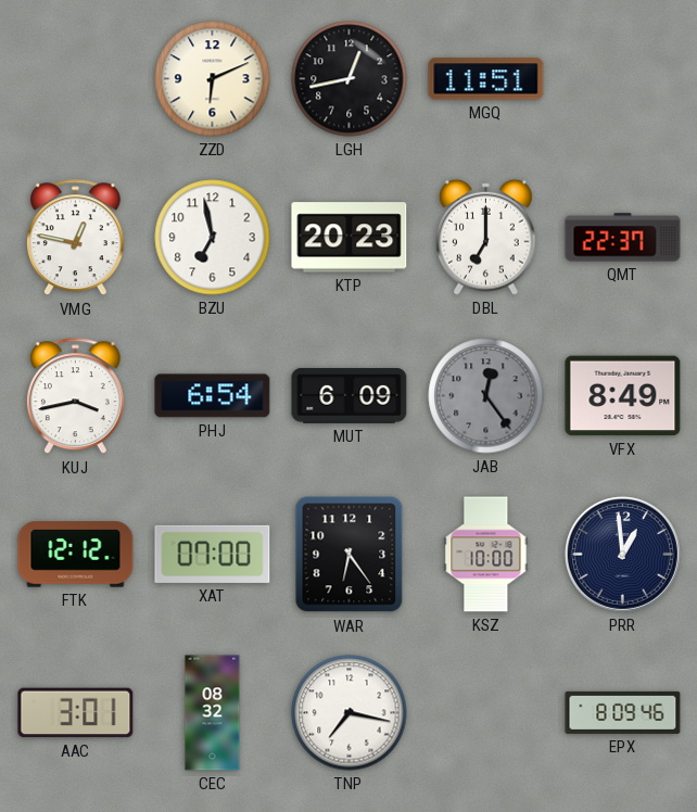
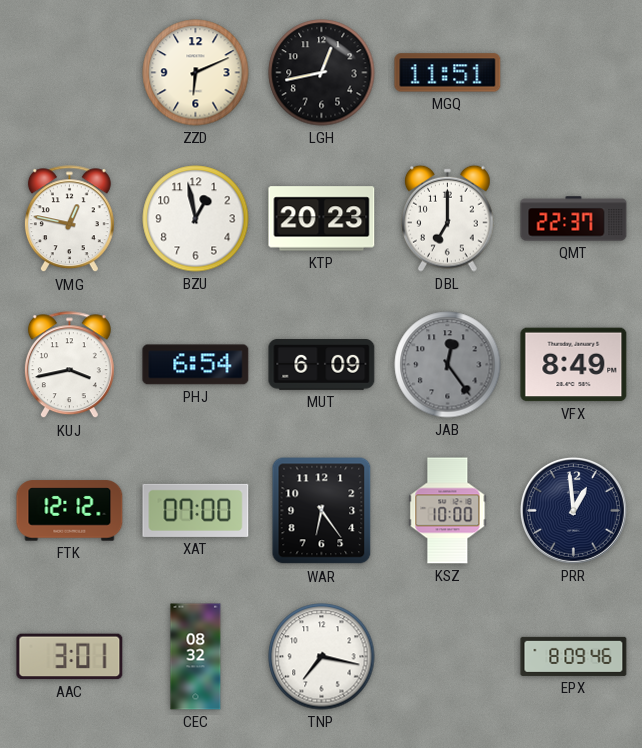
BZU: 6:58 -> 12:58
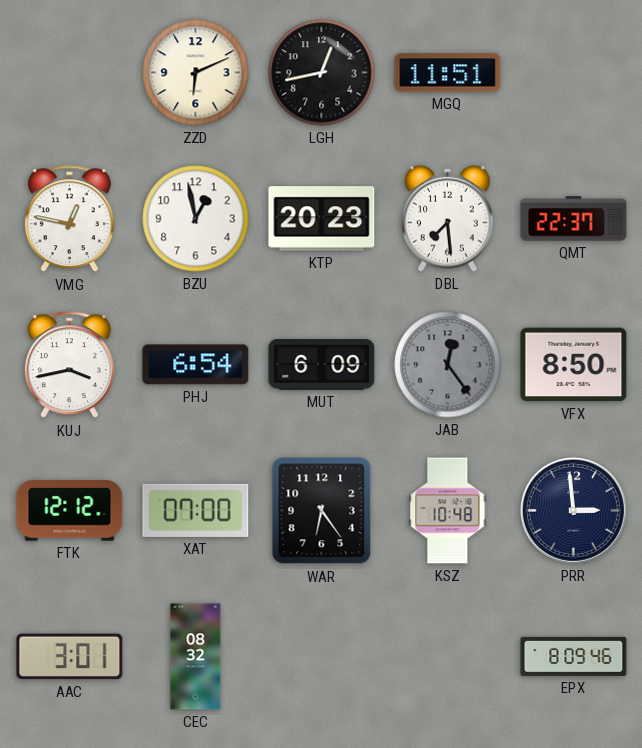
DBL: 7:00 -> 7:29
VFX: 8:49 -> 8:50
KSZ: 10:00 -> 10:48
PRR: 12:59 -> 2:59
TNP: 7:17 -> none
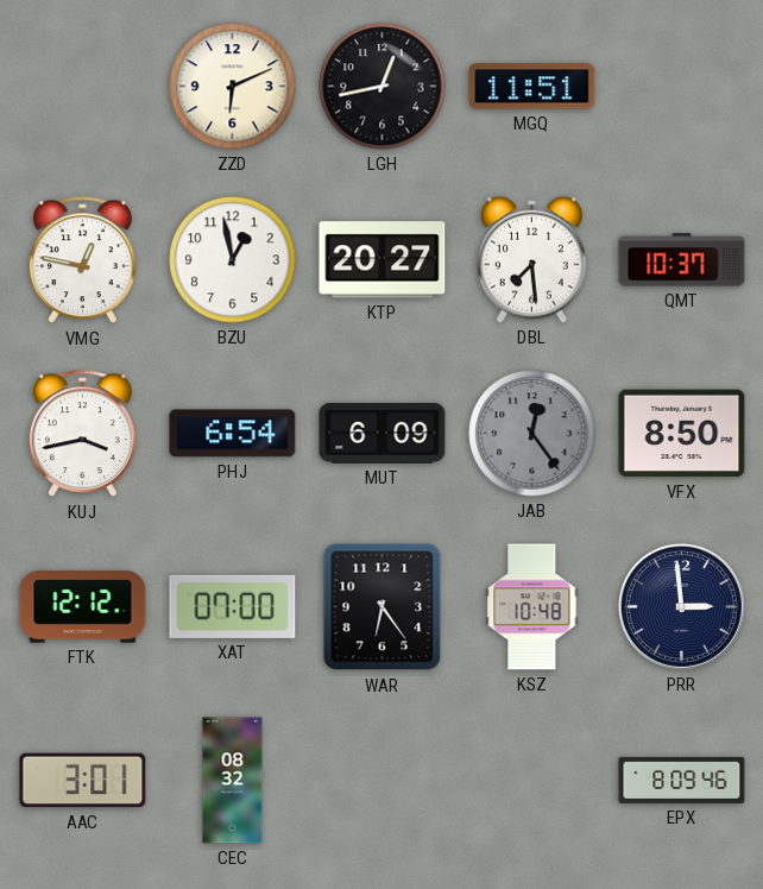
KTP: 20:23 -> 20:27
QMT: 22:37 -> 10:37
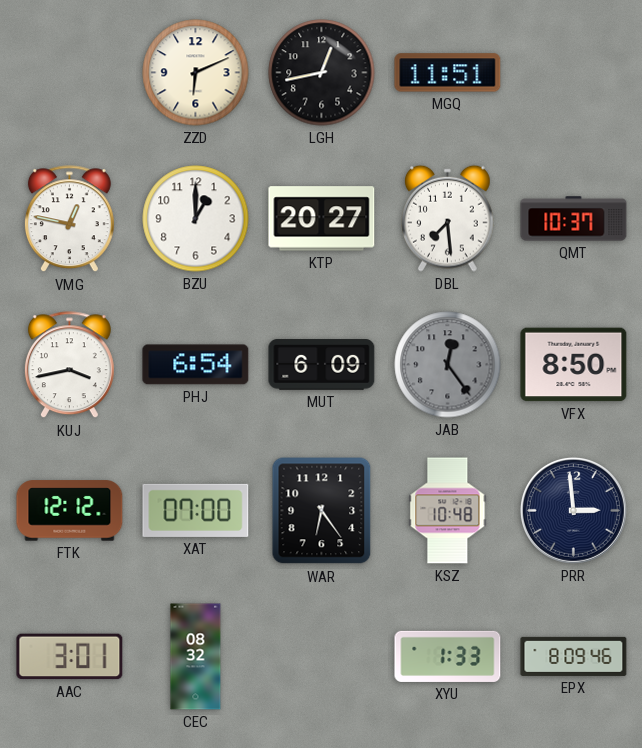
BZU: 12:58 -> 1:00
XYU: none -> 1:33
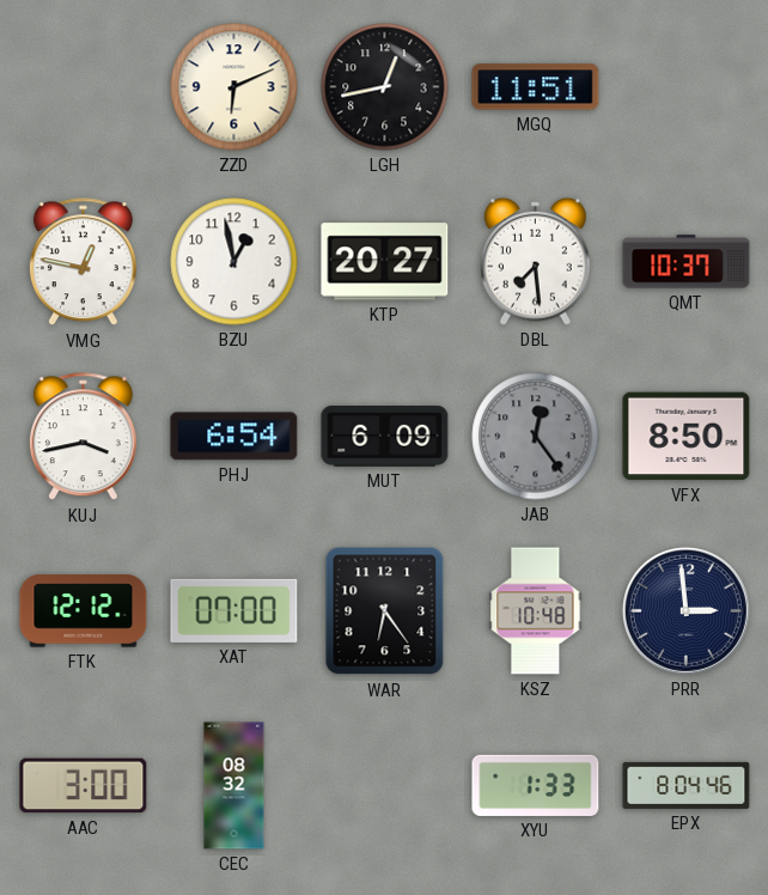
BZU: 1:00 -> 12:58
AAC: 3:01 -> 3:00
EPX: 8:09 -> 8:04
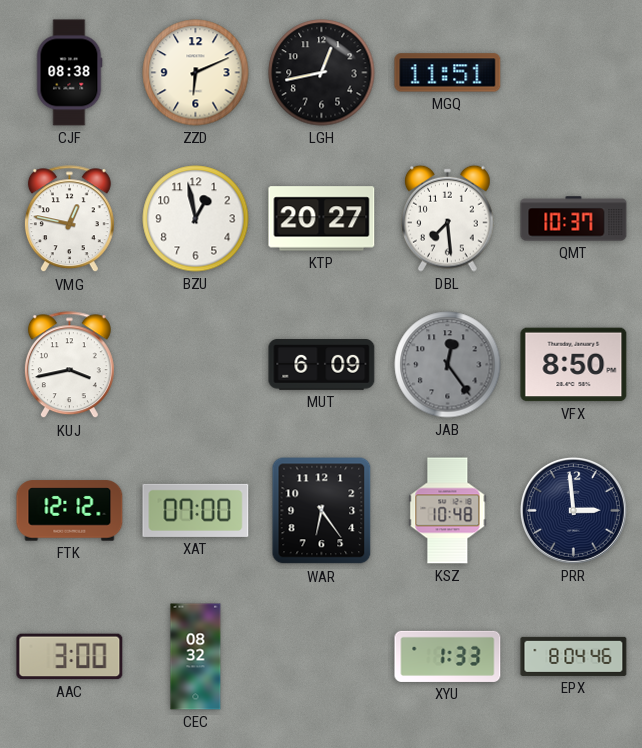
CJF: none -> 08:38
PHJ: 6:54 -> none
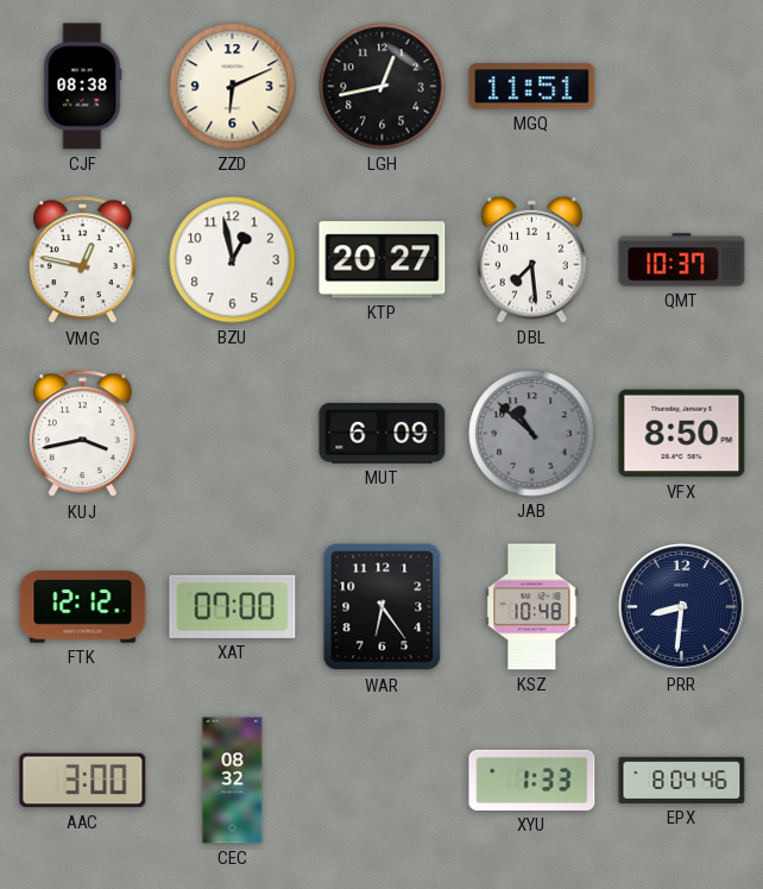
JAB: 12:24 -> 10:52
PRR: 2:59 -> 8:31
